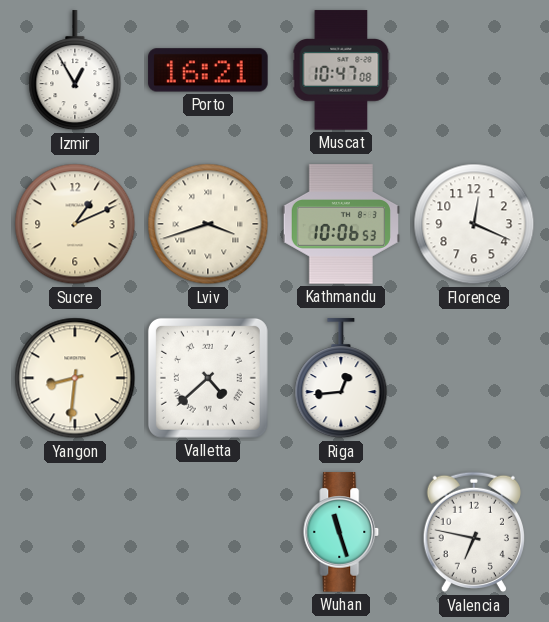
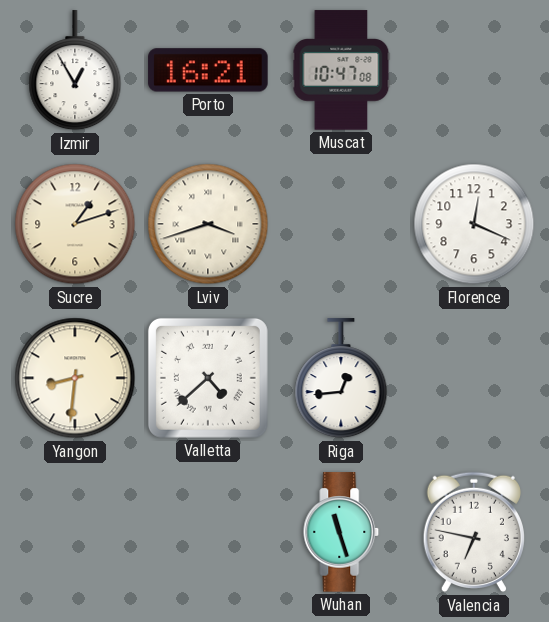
Sucre: 1:11 -> 1:12
Kathmandu: 10:06 -> none
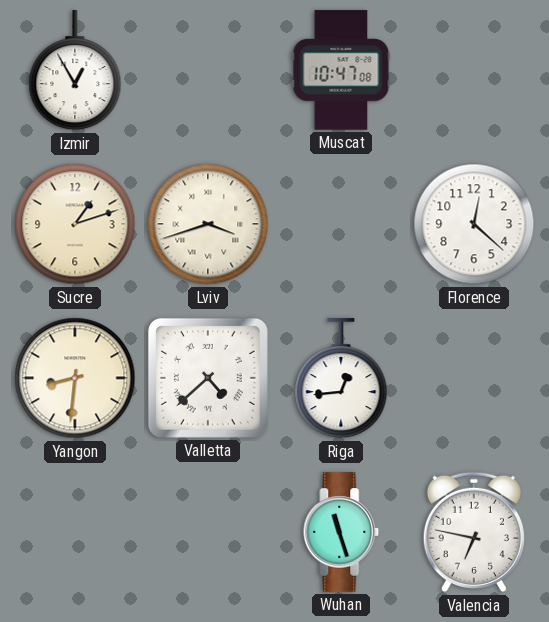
Porto: 16:21 -> none
Florence: 12:19 -> 12:22
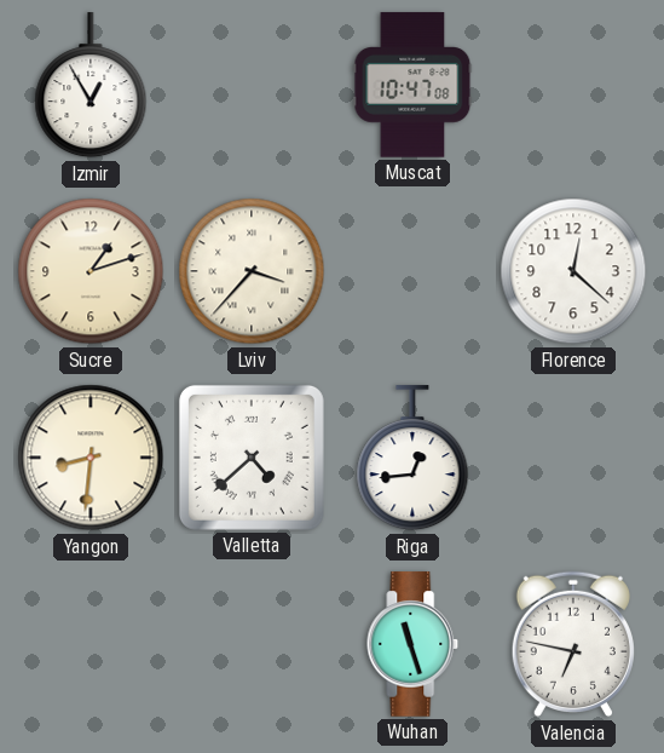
Lviv: 3:42 -> 3:37
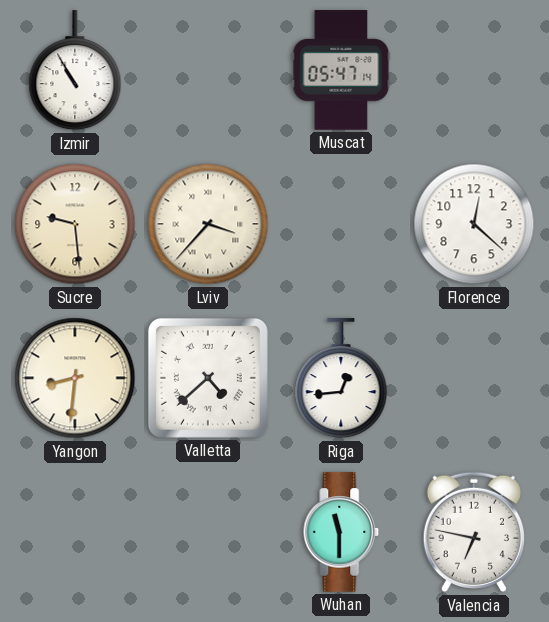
Izmir: 12:55 -> 10:55
Muscat: 10:47 -> 05:47
Sucre: 1:12 -> 9:29
Wuhan: 11:27 -> 11:30
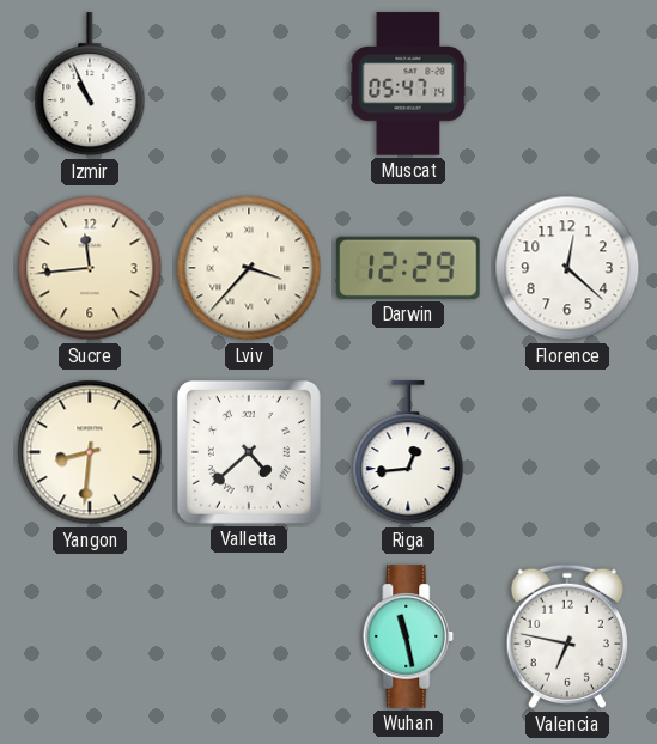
Izmir: 10:55 -> 10:56
Sucre: 9:29 -> 11:44
Darwin: none -> 12:29
Wuhan: 11:30 -> 11:28
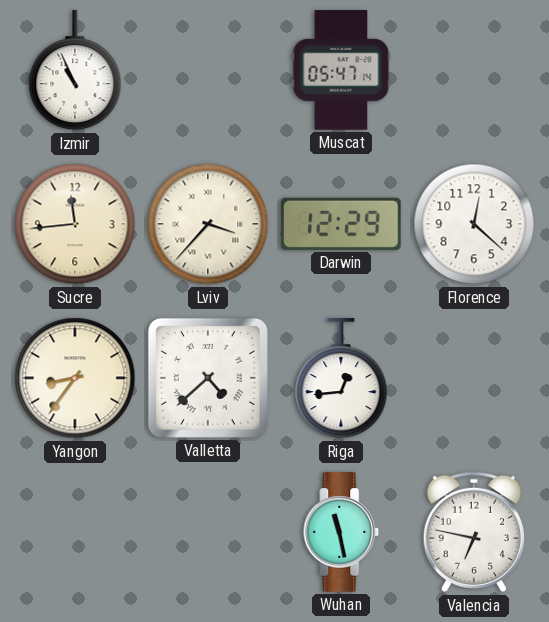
Yangon: 8:31 -> 8:36
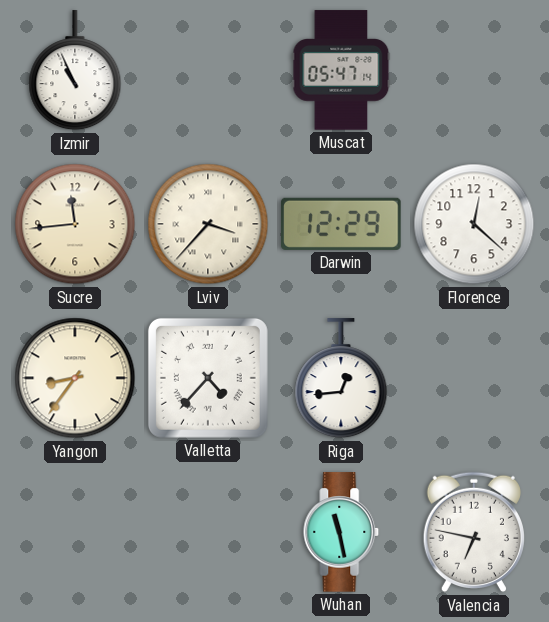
Valletta: 4:38 -> 4:37
